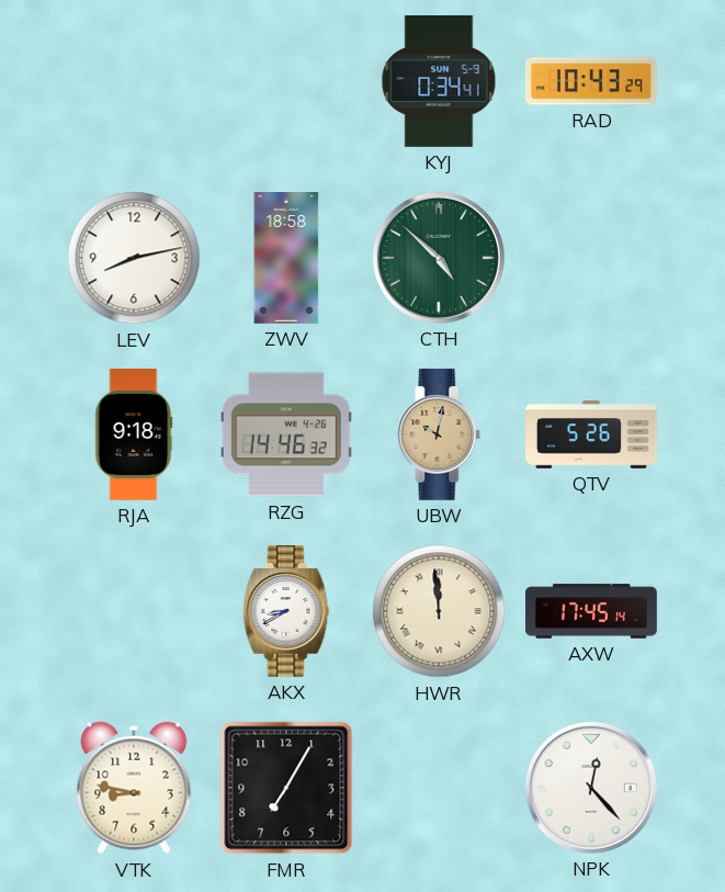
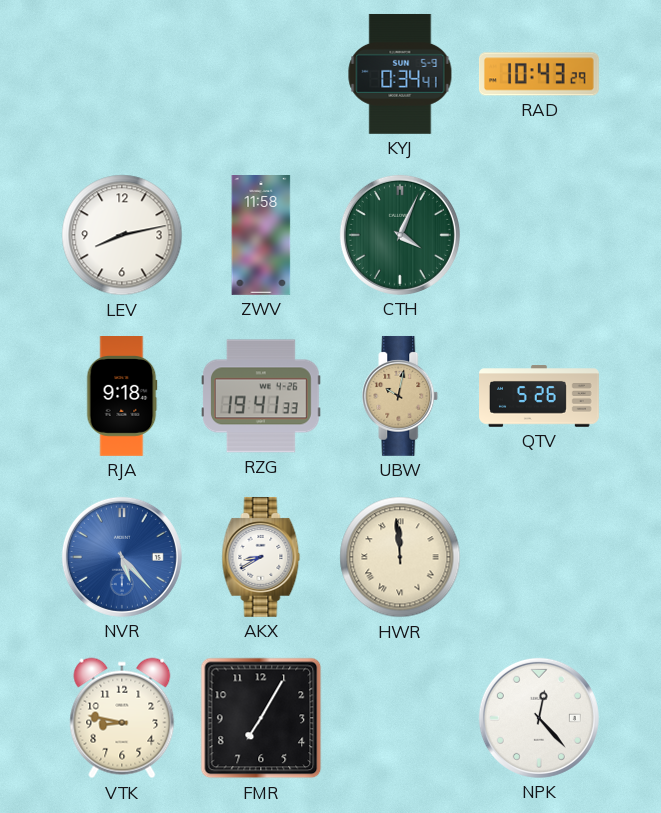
ZWV: 18:58 -> 11:58
CTH: 4:52 -> 4:04
RZG: 14:46 -> 19:41
NVR: none -> 5:23
AXW: 17:45 -> none
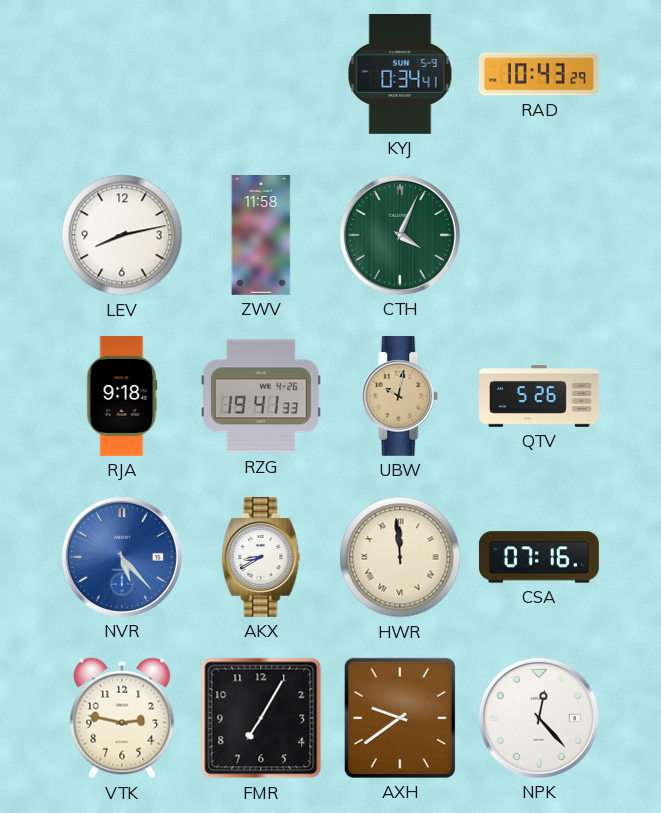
CSA: none -> 07:16
VTK: 8:47 -> 2:47
AXH: none -> 9:39
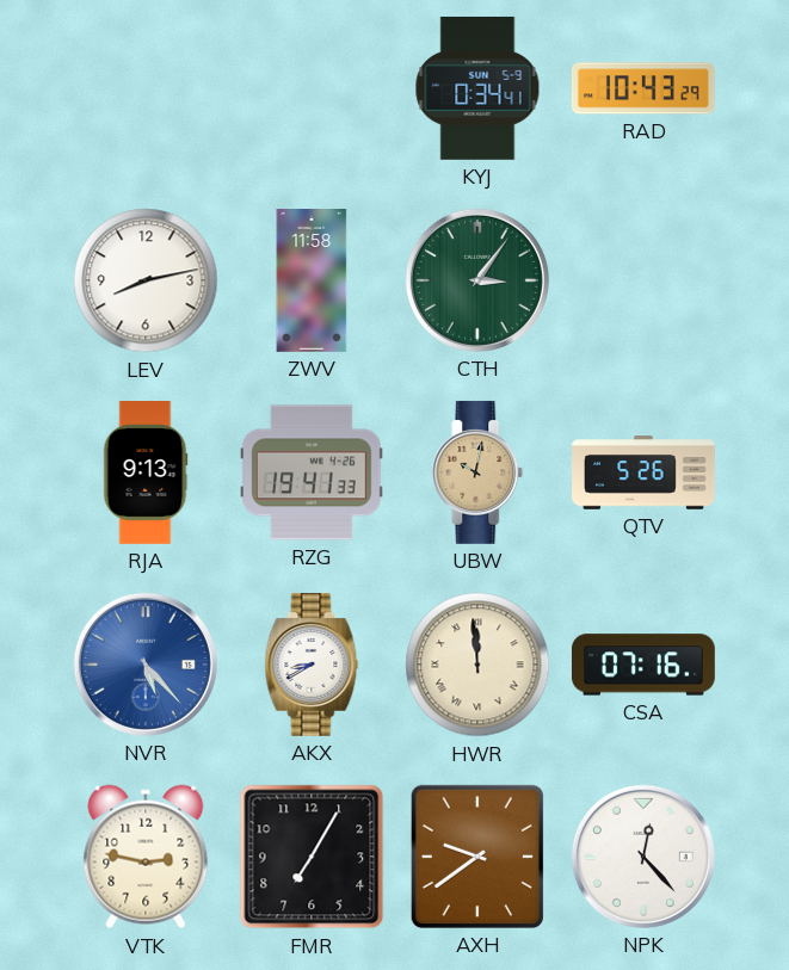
CTH: 4:04 -> 3:06
RJA: 9:18 -> 9:13
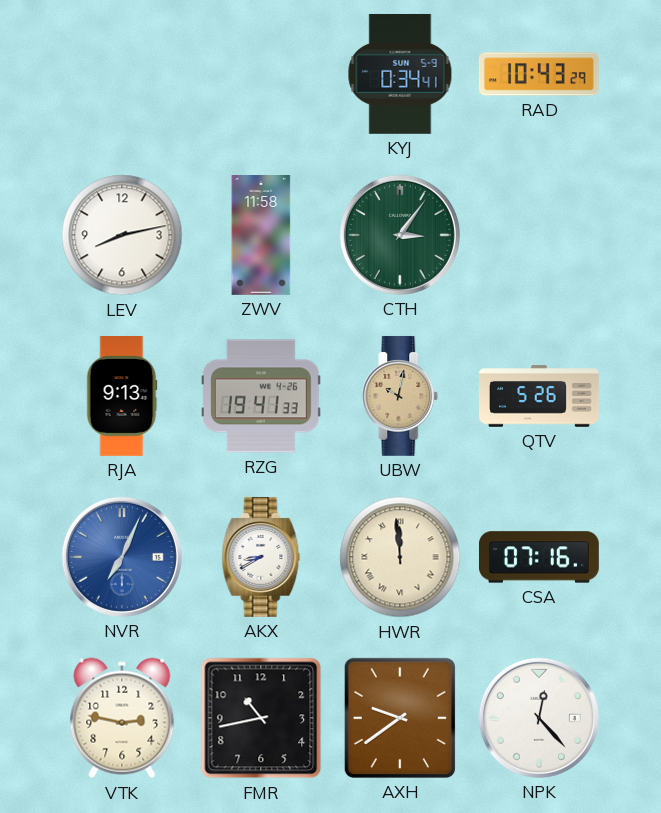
NVR: 5:23 -> 7:04
FMR: 7:05 -> 10:43
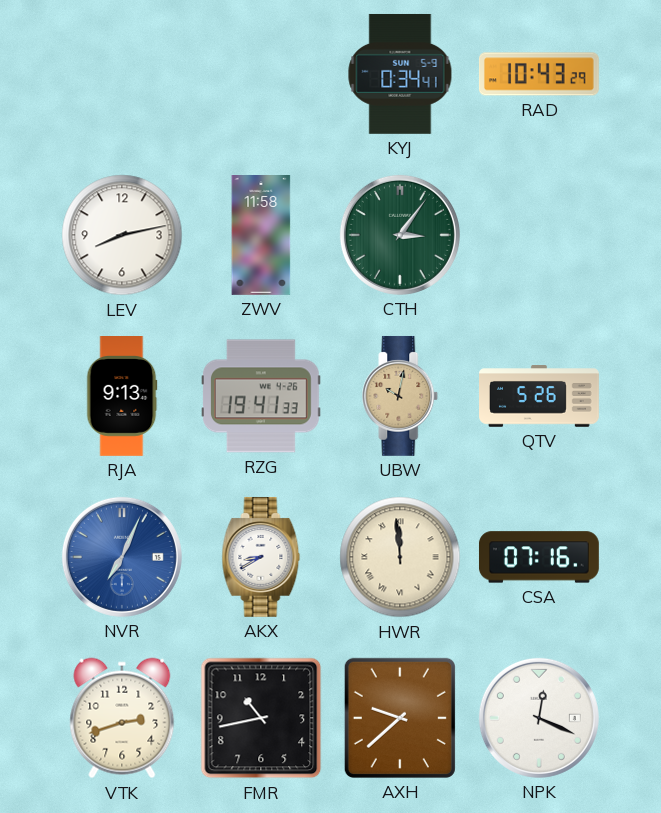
VTK: 2:47 -> 2:42
AXH: 9:39 -> 9:38
NPK: 12:23 -> 12:19
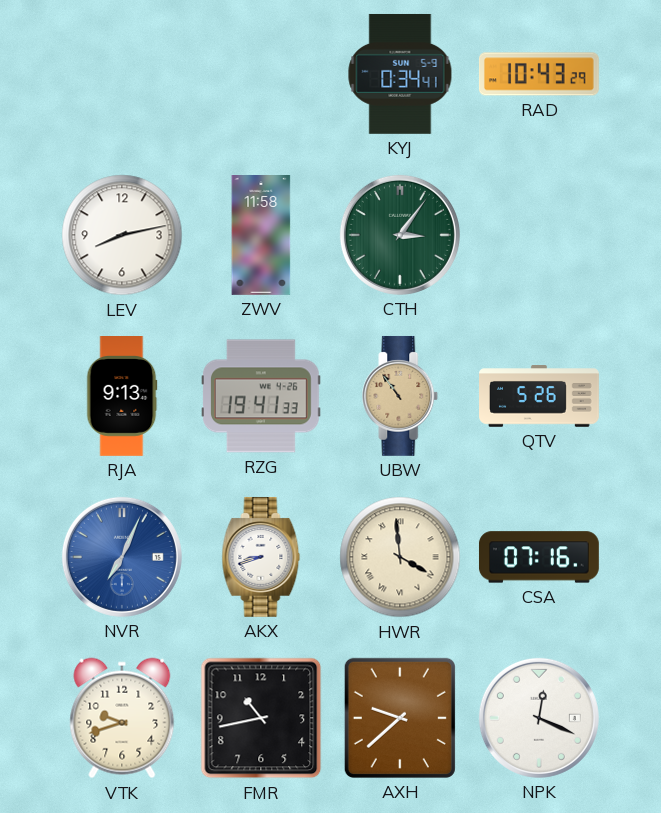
UBW: 10:02 -> 10:54
AKX: 8:40 -> 8:42
HWR: 11:59 -> 3:59
VTK: 2:42 -> 9:42
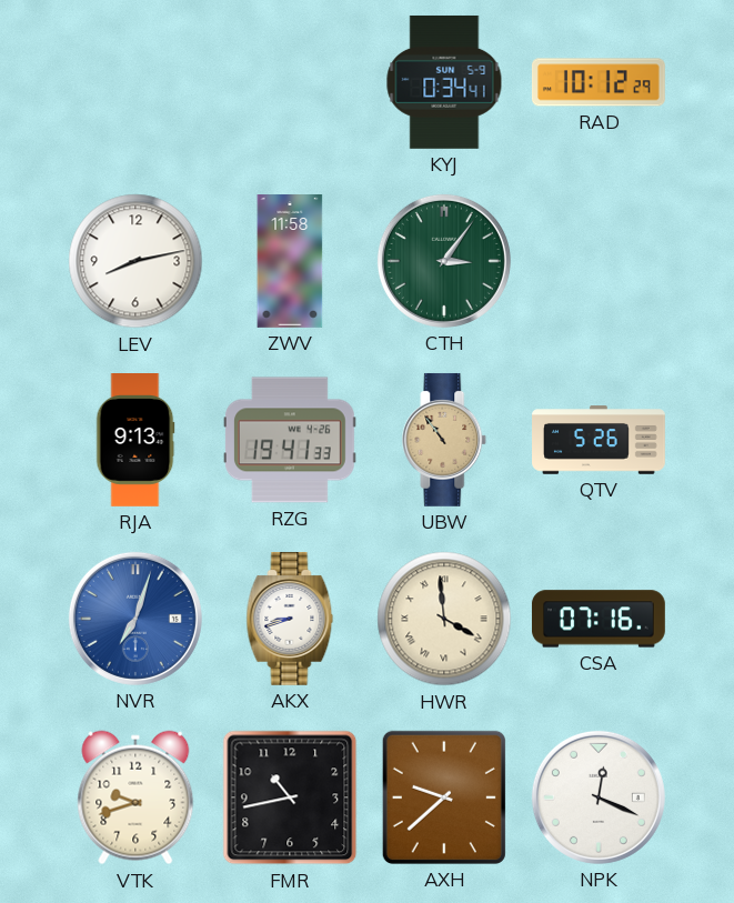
RAD: 10:43 -> 10:12
NVR: 7:04 -> 7:03
